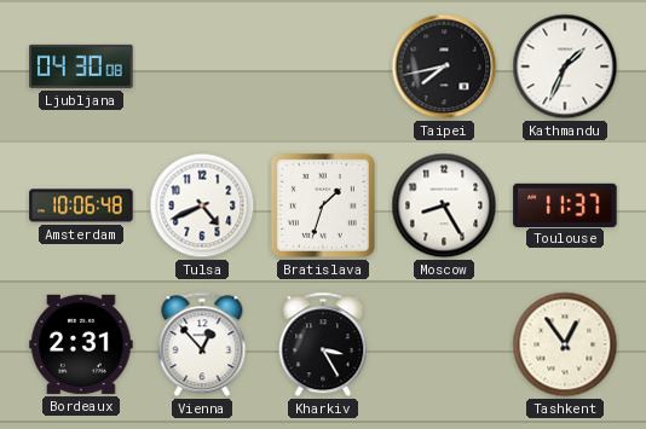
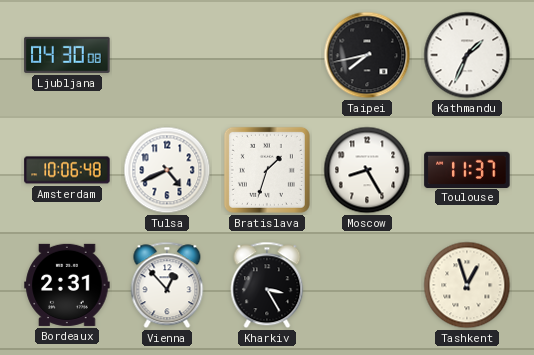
Tashkent: 12:54 -> 12:57
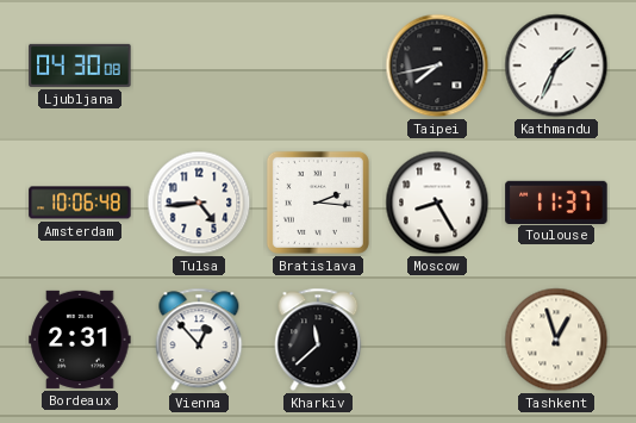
Tulsa: 4:41 -> 4:44
Bratislava: 1:33 -> 2:16
Kharkiv: 3:25 -> 11:38
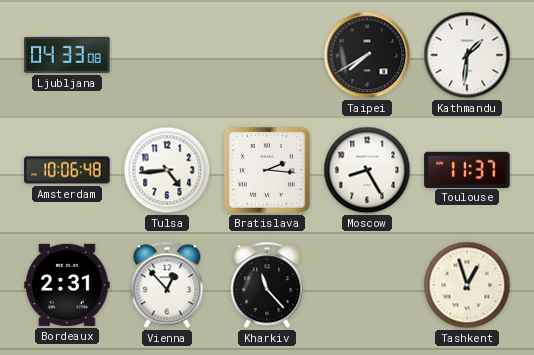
Ljubljana: 04:30 -> 04:33
Taipei: 7:43 -> 7:40
Kathmandu: 1:34 -> 1:31
Kharkiv: 11:38 -> 11:23
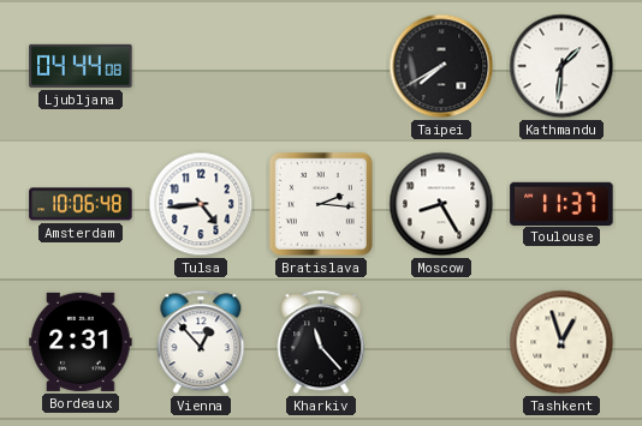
Ljubljana: 04:33 -> 04:44
